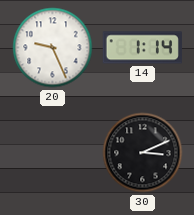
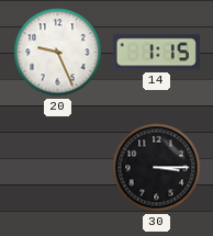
14: 1:14 -> 1:15
30: 3:11 -> 3:15
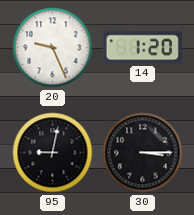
14: 1:15 -> 1:20
95: none -> 9:02
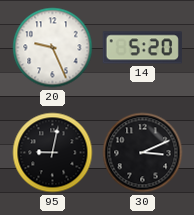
14: 1:20 -> 5:20
30: 3:15 -> 3:11
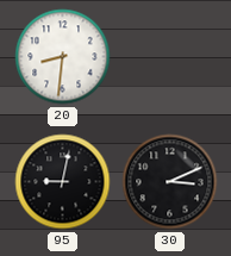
20: 9:26 -> 8:31
14: 5:20 -> none
